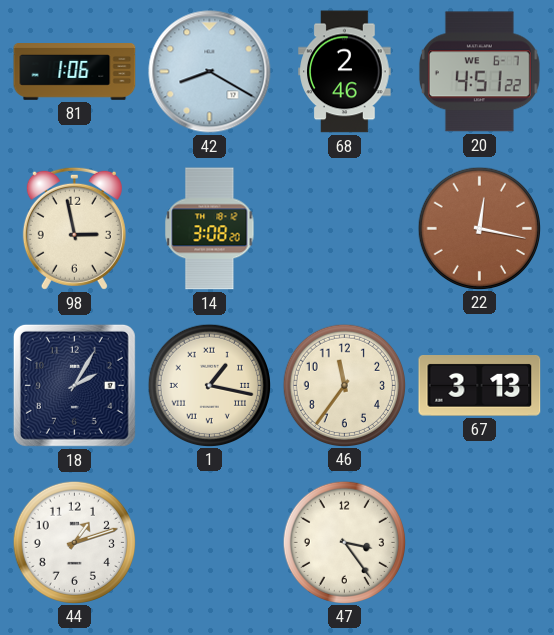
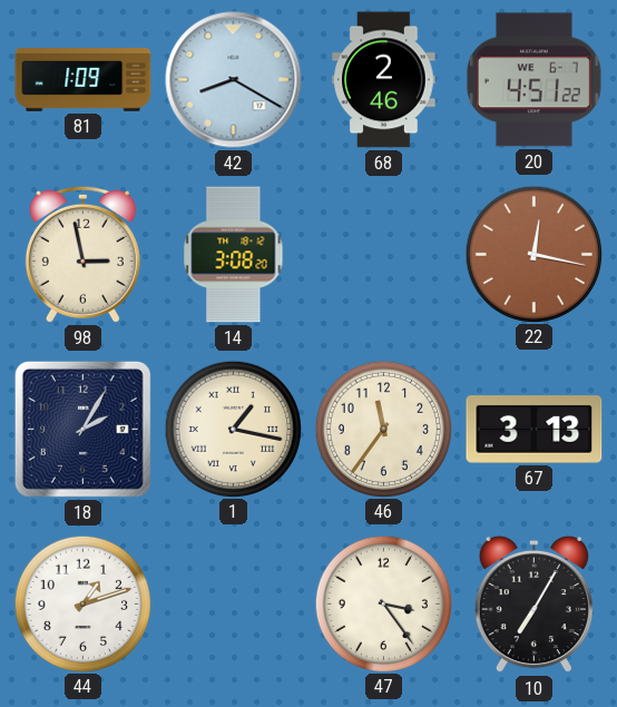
81: 1:06 -> 1:09
10: none -> 7:05
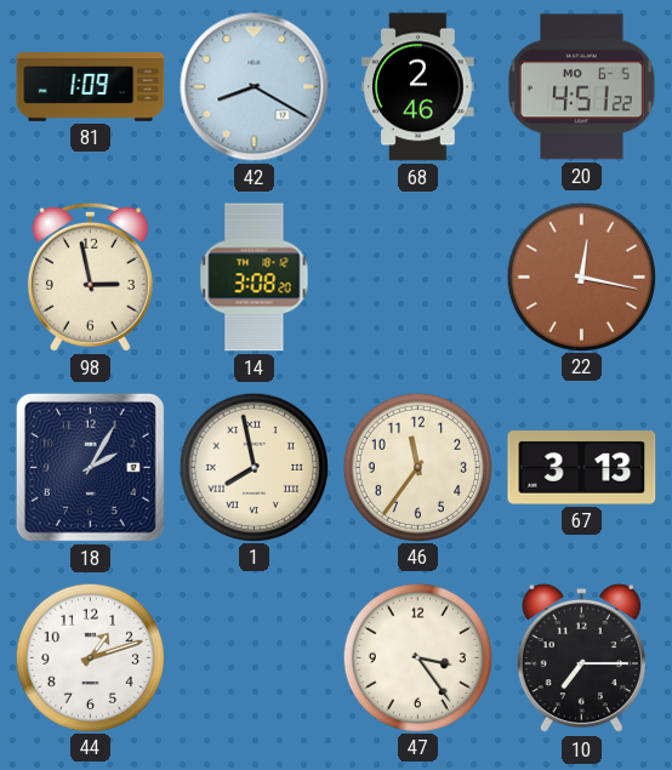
20 date: WE 6-7 -> MO 6-5
1: 1:17 -> 7:58
10: 7:05 -> 7:15
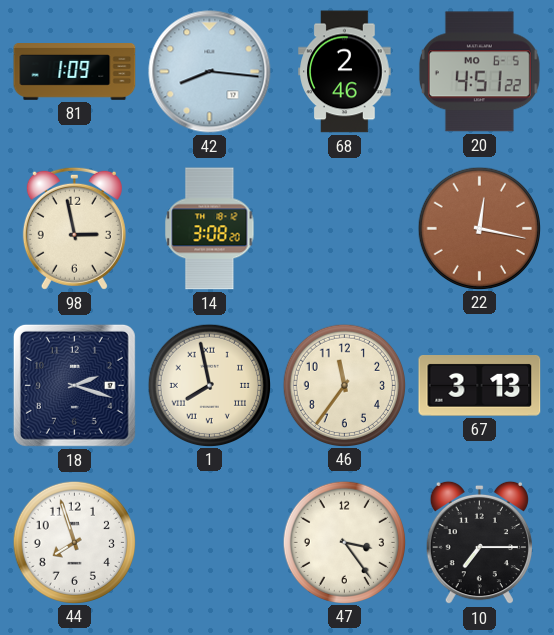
42: 8:20 -> 8:16
18: 2:05 -> 2:18
44: 1:12 -> 7:57
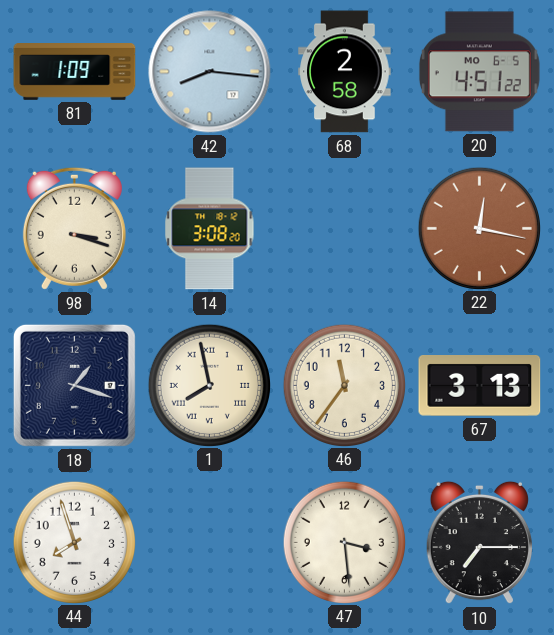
68: 2:46 -> 2:58
98: 2:58 -> 3:18
18: 2:18 -> 1:18
47: 3:24 -> 3:29
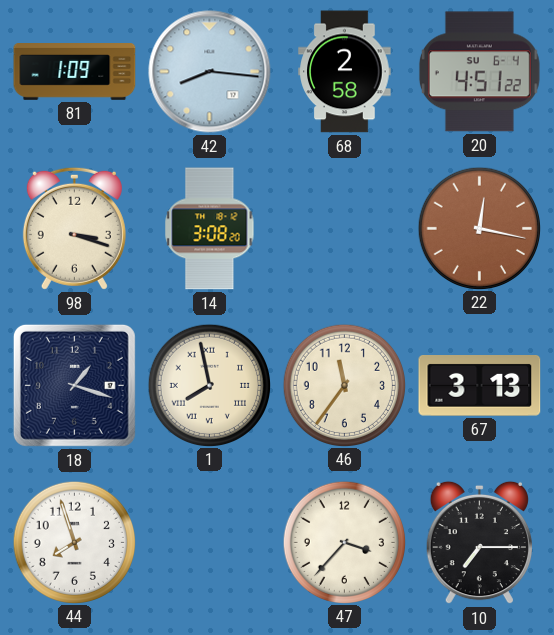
20 date: MO 6-5 -> SU 6-4
47: 3:29 -> 3:37
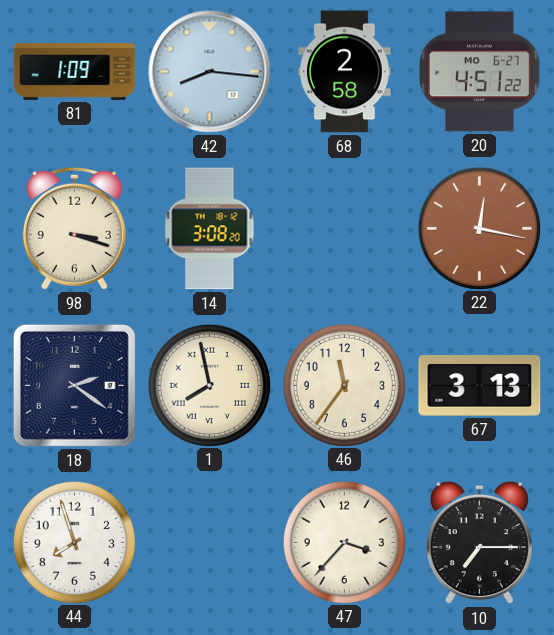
20 date: SU 6-4 -> MO 6-27
18: 1:18 -> 2:21
